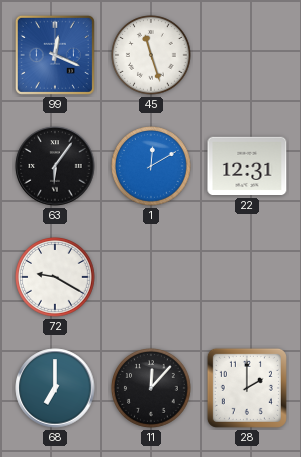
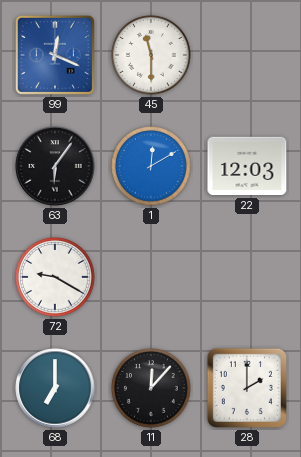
45: 11:27 -> 11:30
22: 12:31 -> 12:03
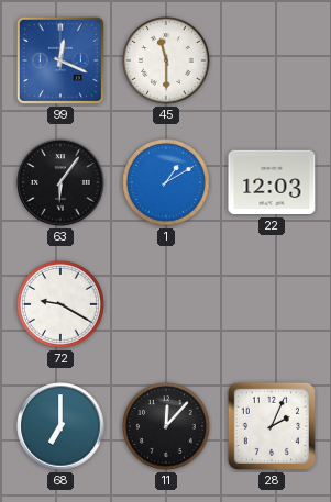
1: 12:10 -> 1:10
28: 2:00 -> 2:04
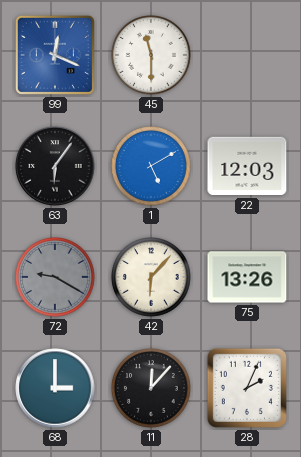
1: 1:10 -> 5:10
72 dial: white -> grey
42: none -> 6:07
75: none -> 13:26
68: 7:00 -> 3:00
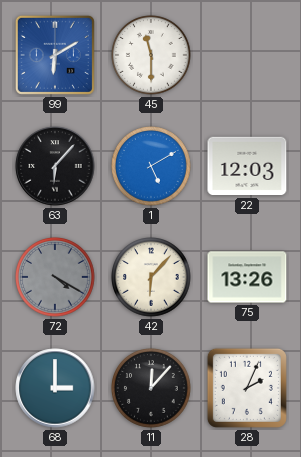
99: 12:19 -> 6:10
63: 6:06 -> 6:07
72: 9:20 -> 4:20
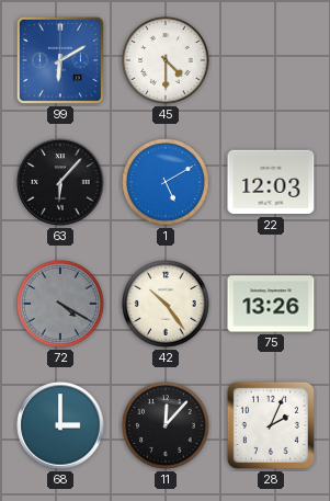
45: 11:30 -> 4:30
42: 6:07 -> 10:24
